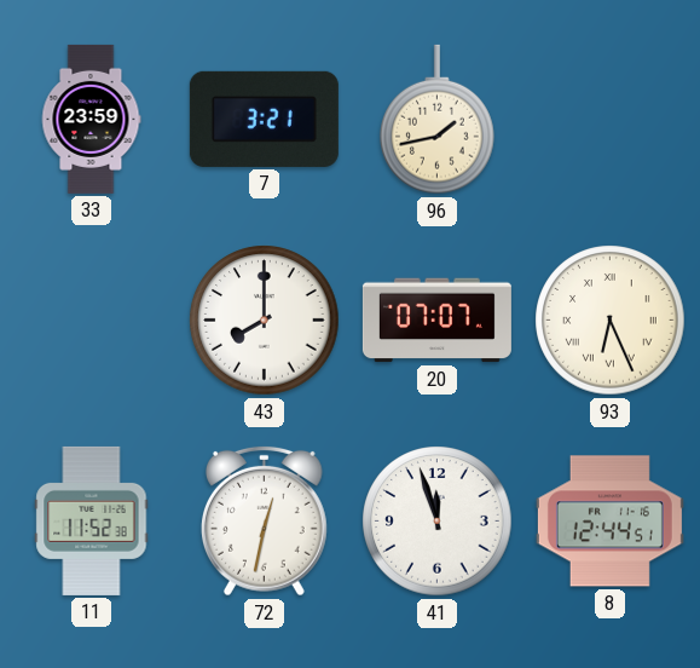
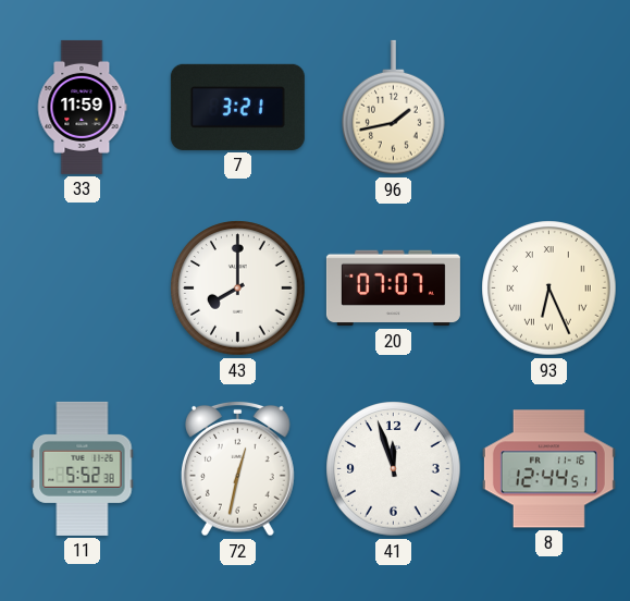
33: 23:59 -> 11:59
11: 11:52 -> 5:52
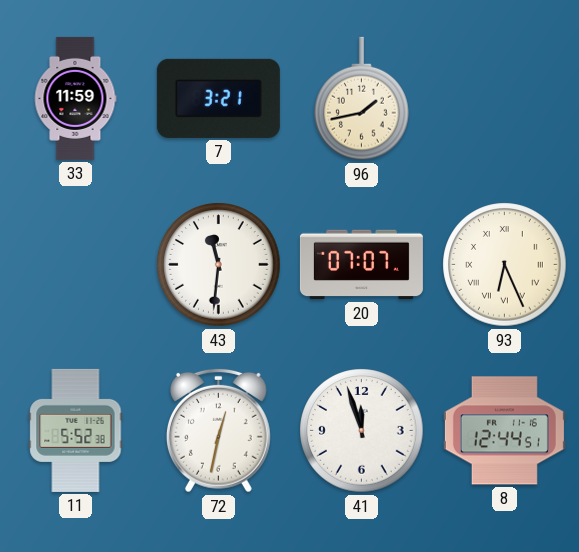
43: 8:00 -> 11:31
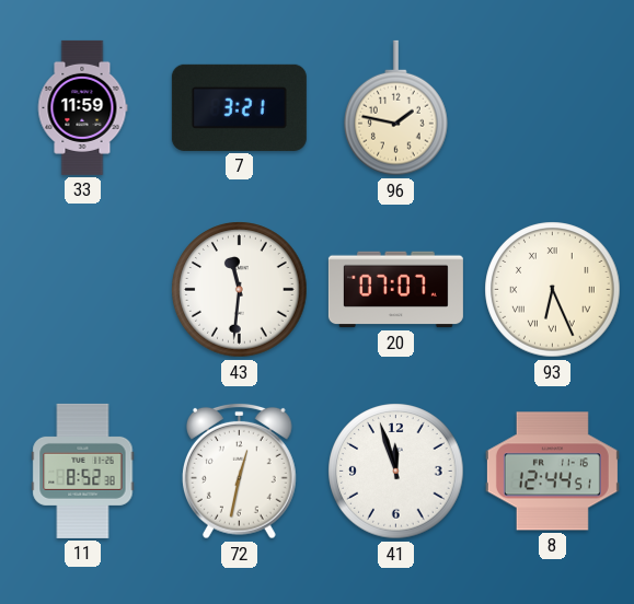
96: 1:43 -> 1:47
11: 5:52 -> 8:52
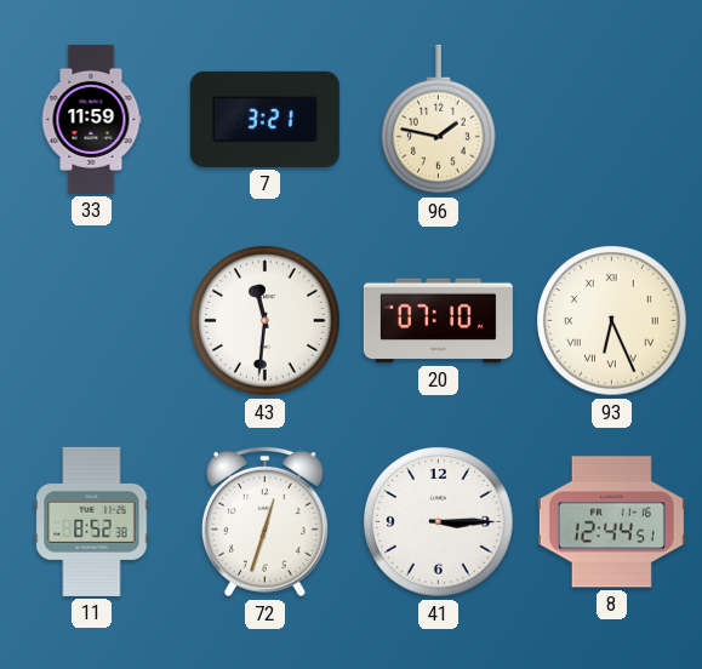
20: 07:07 -> 07:10
72: 12:32 -> 12:33
41: 11:57 -> 3:15
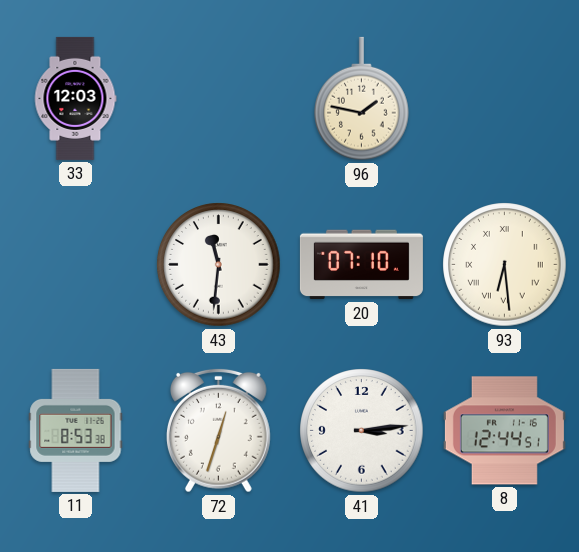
33: 11:59 -> 12:03
7: 3:21 -> none
93: 6:26 -> 6:29
11: 8:52 -> 8:53
41: 3:15 -> 3:14
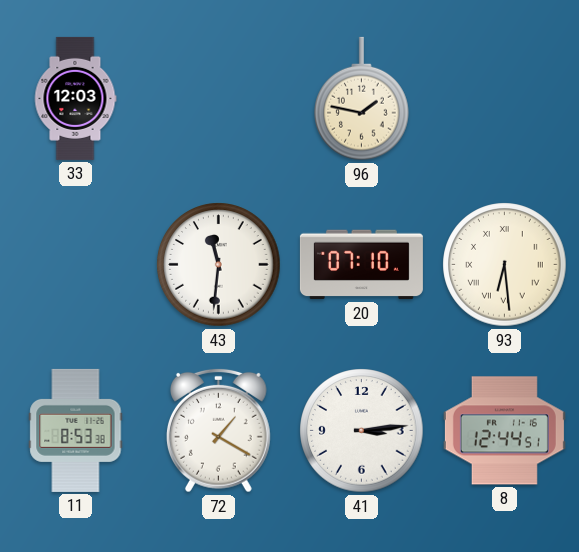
72: 12:33 -> 1:20
